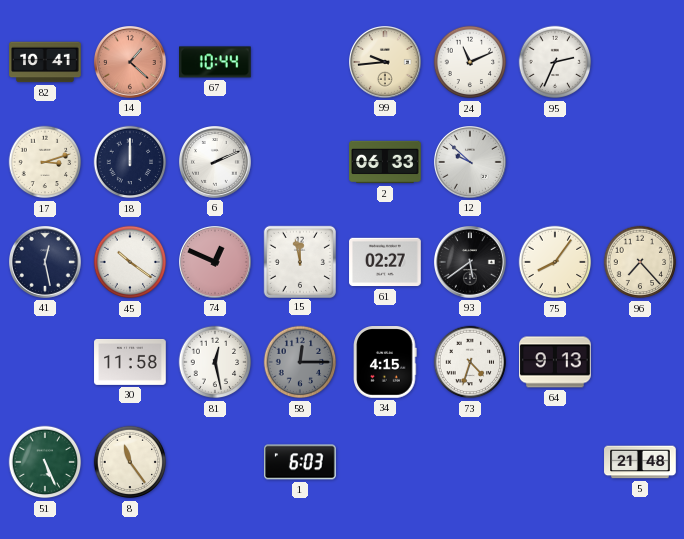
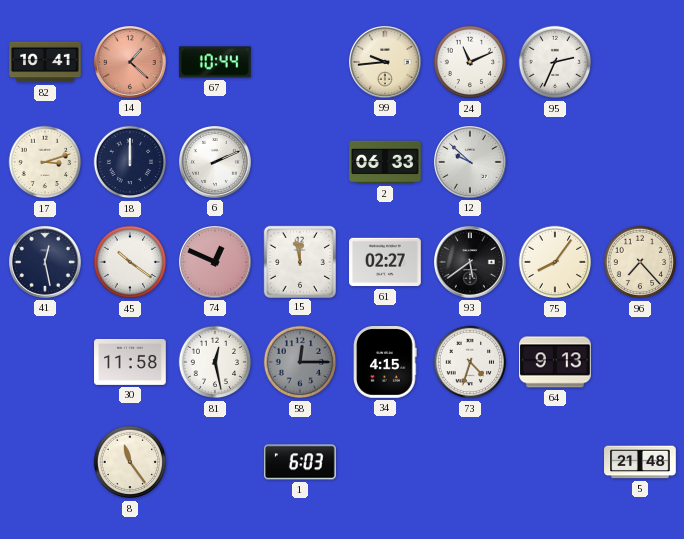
51: 5:26 -> none
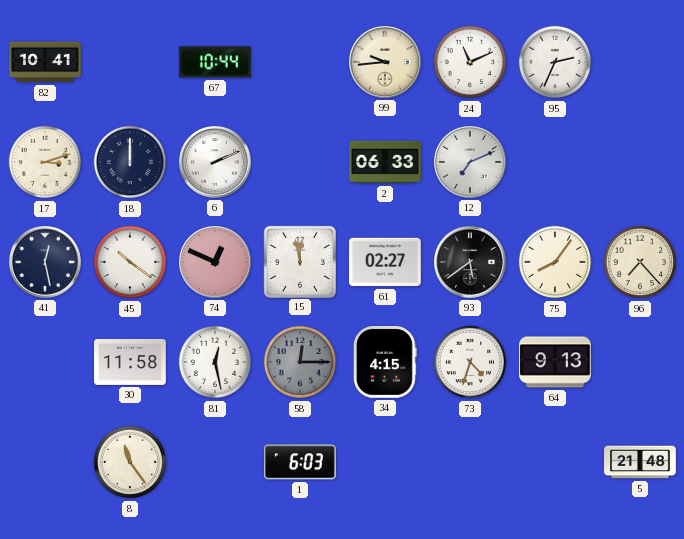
14: 1:22 -> none
12: 9:52 -> 7:11
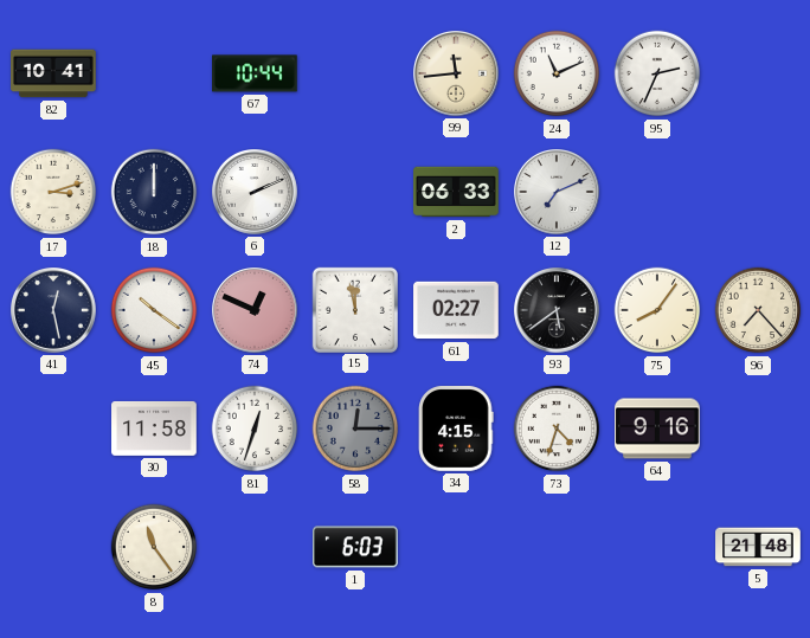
99: 9:44 -> 11:44
81: 12:28 -> 12:33
64: 9:13 -> 9:16
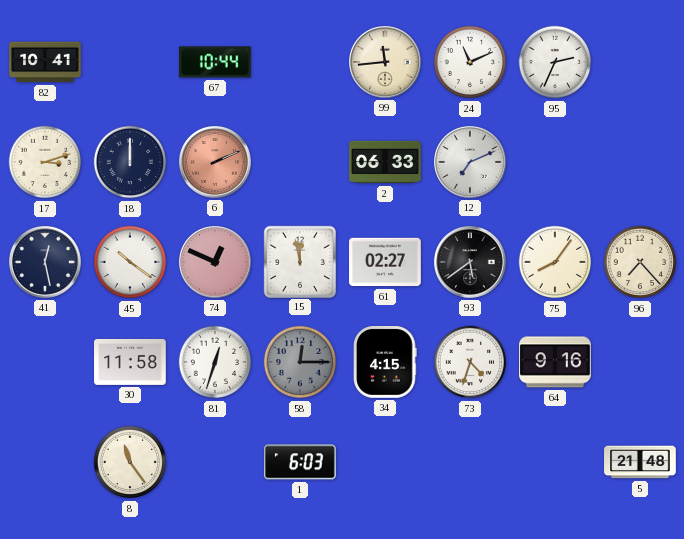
6 dial: white -> salmon
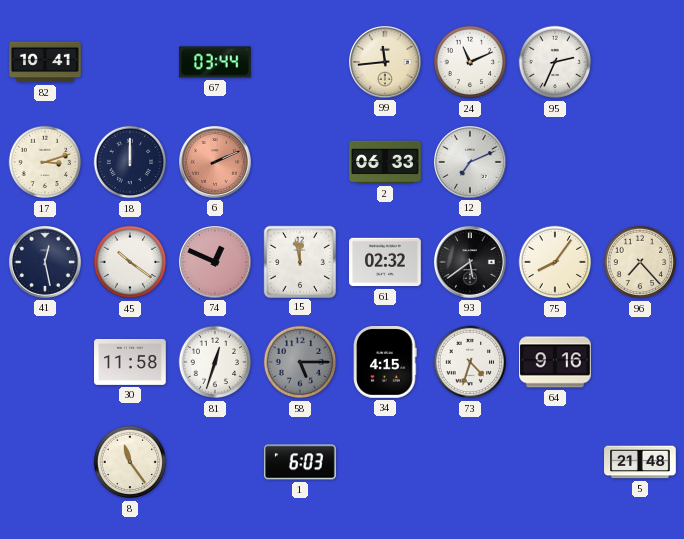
67: 10:44 -> 03:44
61: 02:27 -> 02:32
58: 12:15 -> 5:15
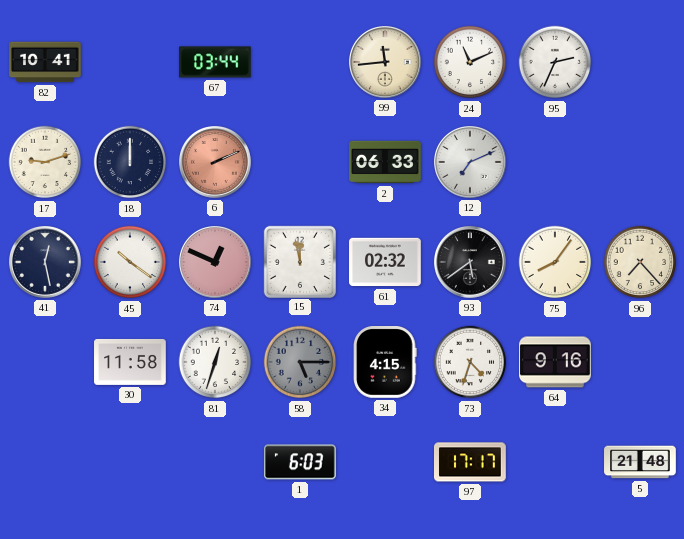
17: 3:12 -> 9:12
8: 11:24 -> none
97: none -> 17:17
